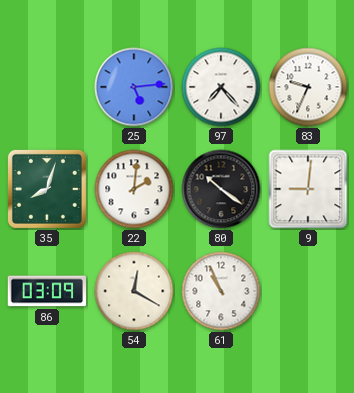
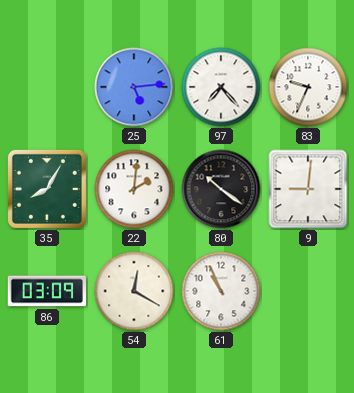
35: 8:03 -> 8:05
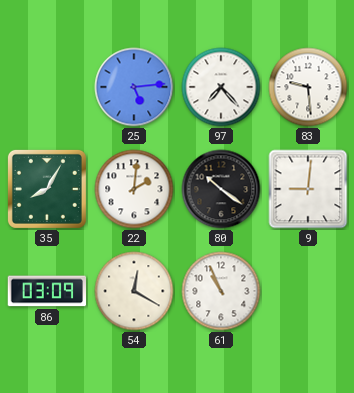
83: 9:34 -> 9:29
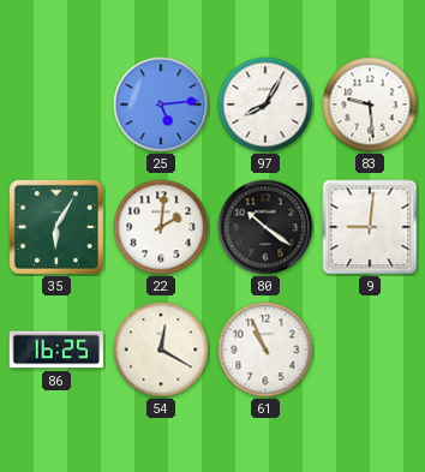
97: 7:23 -> 8:05
35: 8:05 -> 6:05
86: 03:09 -> 16:25
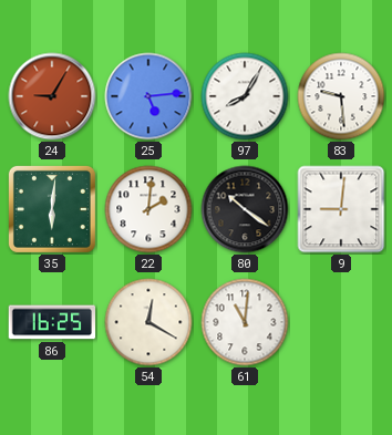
24: none -> 9:05
35: 6:05 -> 6:01
61: 10:56 -> 11:01
